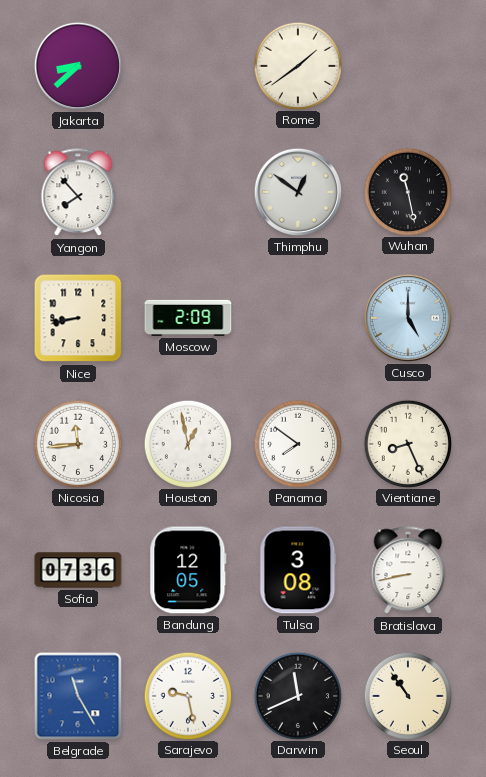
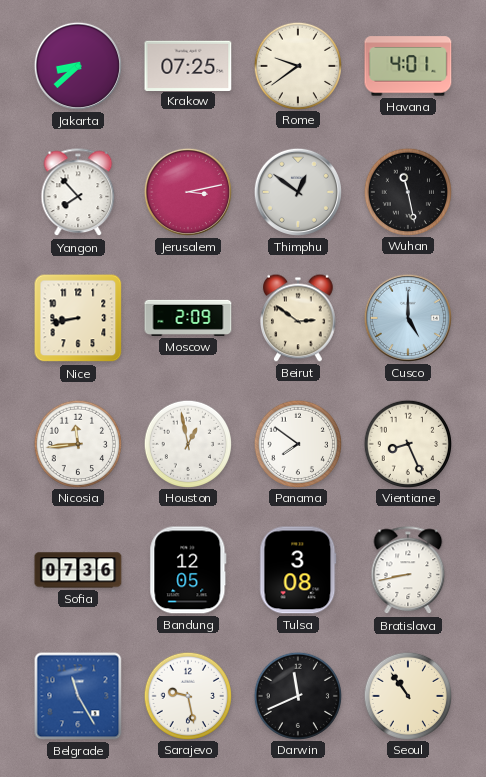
Krakow: none -> 07:25
Rome: 1:39 -> 9:39
Havana: none -> 4:01
Jerusalem: none -> 3:13
Beirut: none -> 2:51
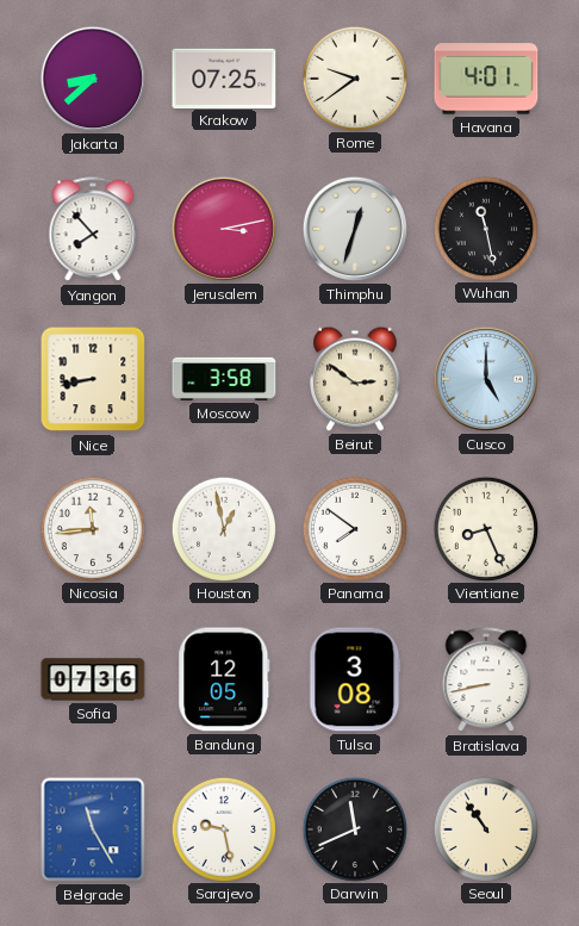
Thimphu: 12:51 -> 12:33
Moscow: 2:09 -> 3:58
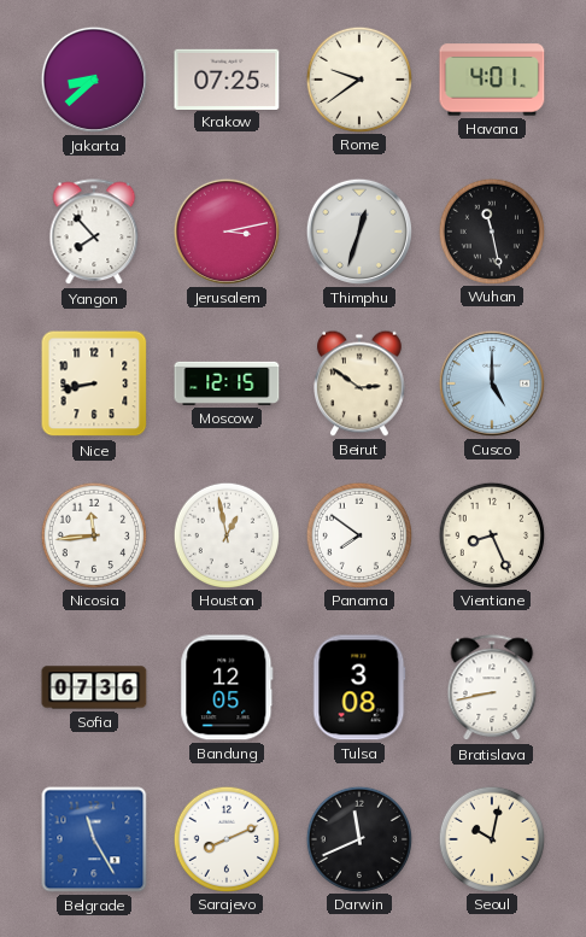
Moscow: 3:58 -> 12:15
Sarajevo: 9:28 -> 8:11
Seoul: 10:54 -> 10:02
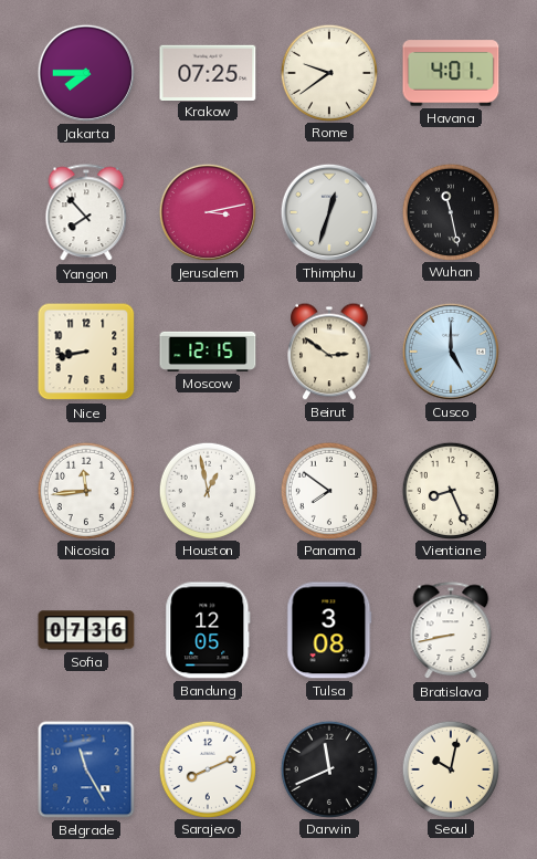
Jakarta: 8:38 -> 7:45
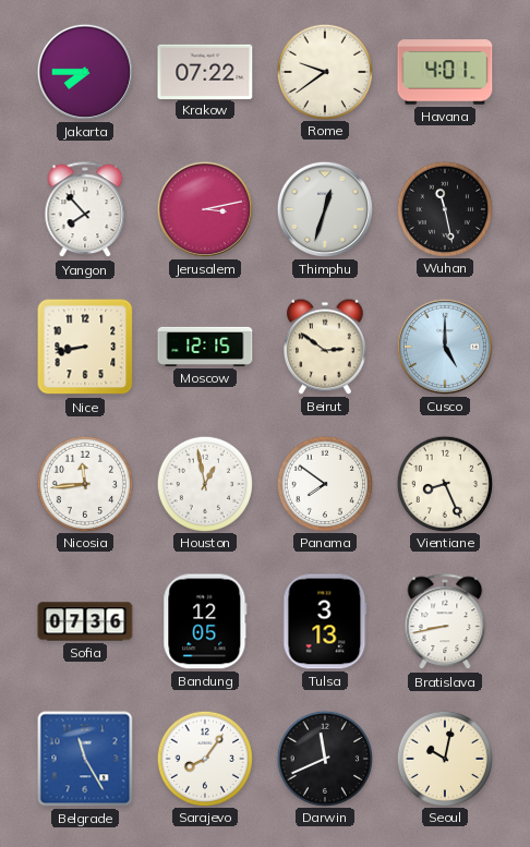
Krakow: 07:25 -> 07:22
Tulsa: 3:08 -> 3:13
Sarajevo: 8:11 -> 8:06
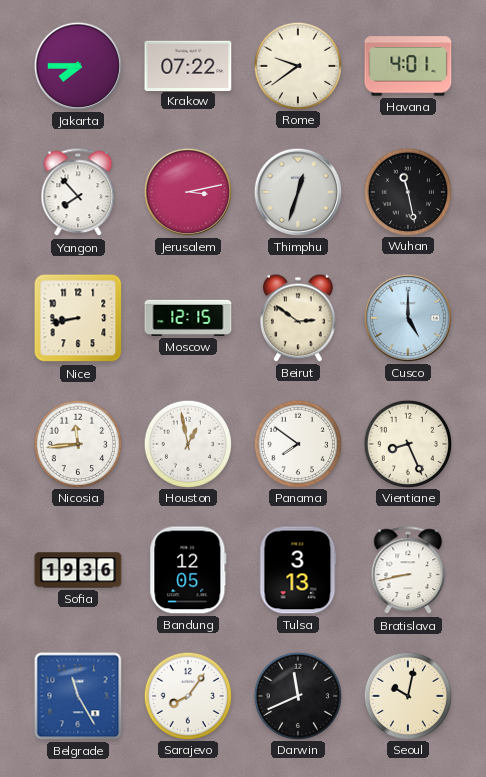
Sofia: 07:36 -> 19:36
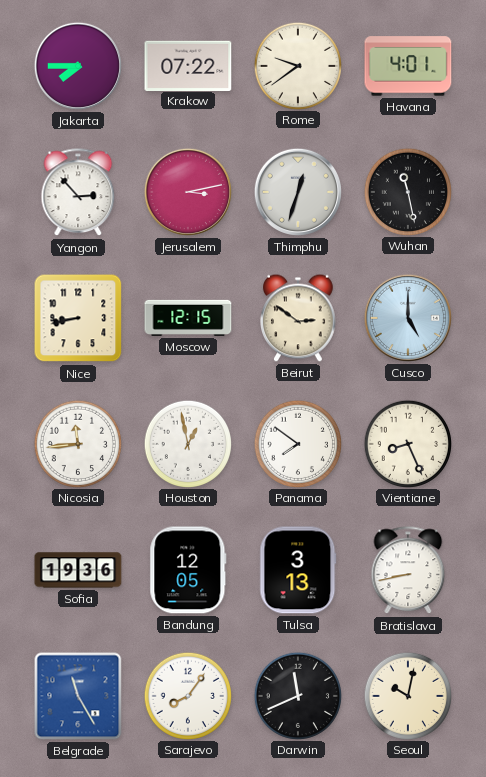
Yangon: 7:53 -> 2:53
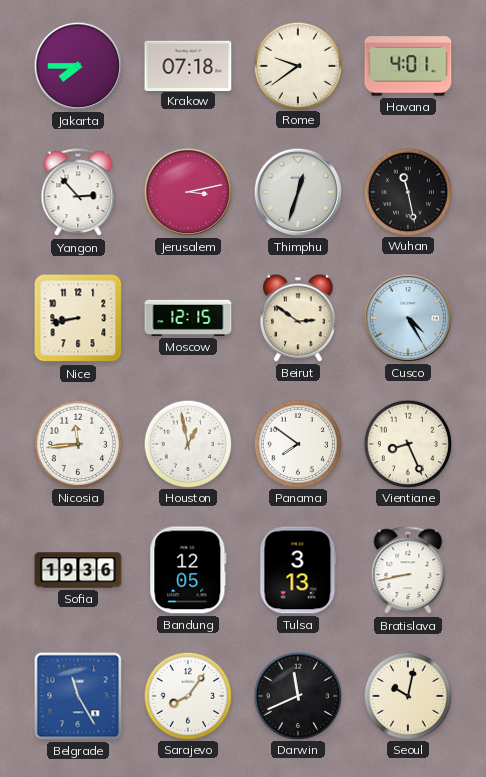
Krakow: 07:22 -> 07:18
Cusco: 5:00 -> 4:25
